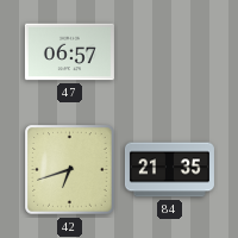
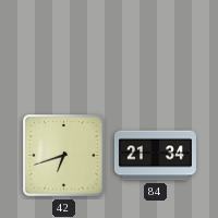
47: 06:57 -> none
84: 21:35 -> 21:34
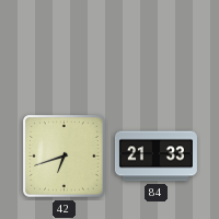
84: 21:34 -> 21:33
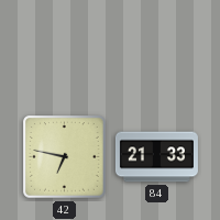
42: 6:42 -> 6:47
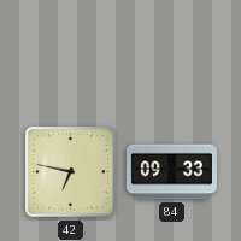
84: 21:33 -> 09:33
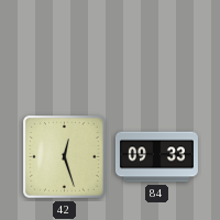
42: 6:47 -> 12:27
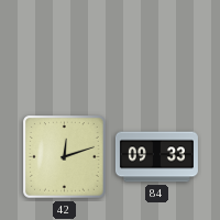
42: 12:27 -> 12:12
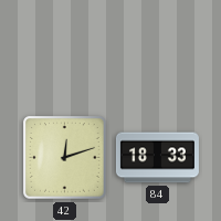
84: 09:33 -> 18:33
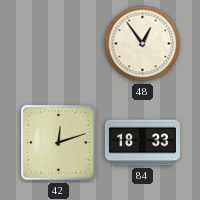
48: none -> 12:54
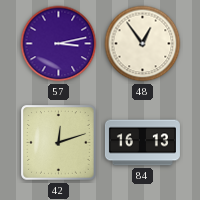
57: none -> 3:13
84: 18:33 -> 16:13
